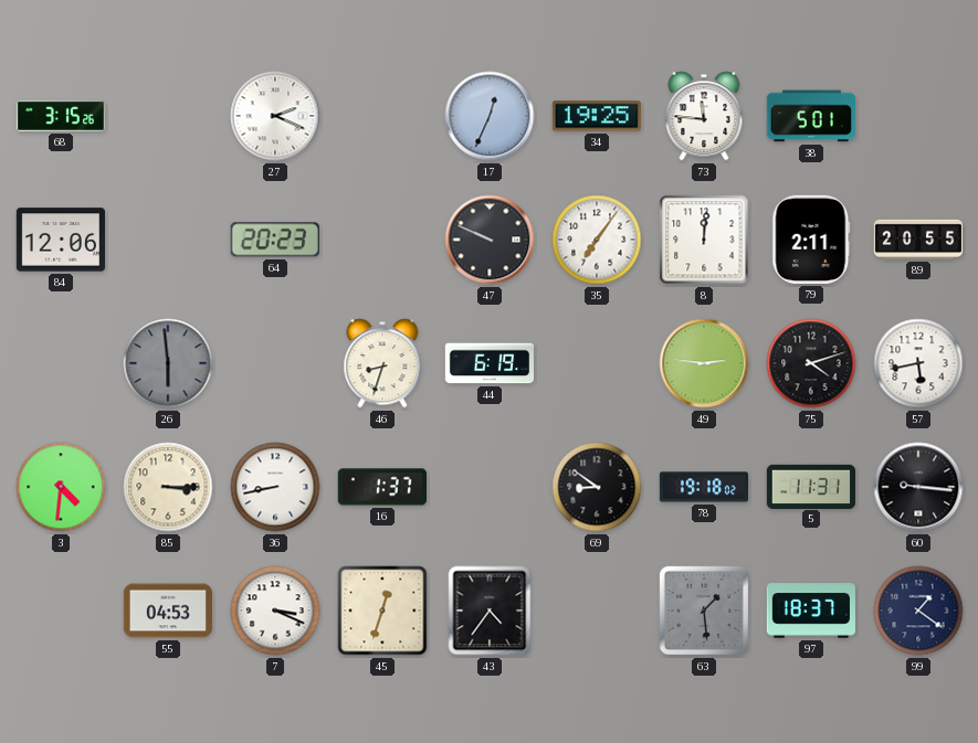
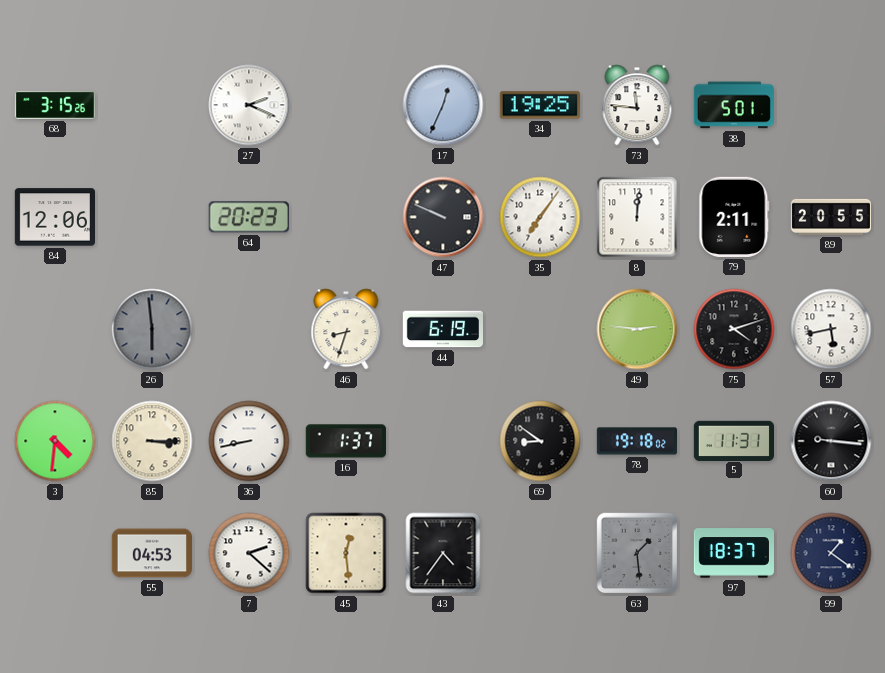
7: 3:19 -> 2:22
45: 12:33 -> 12:29
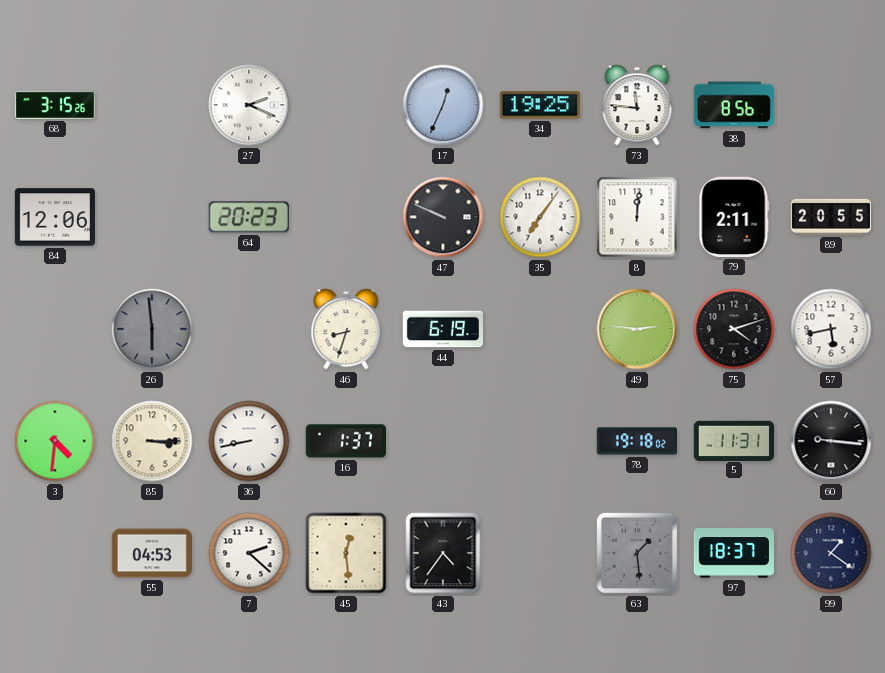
38: 5:01 -> 8:56
69: 8:51 -> none
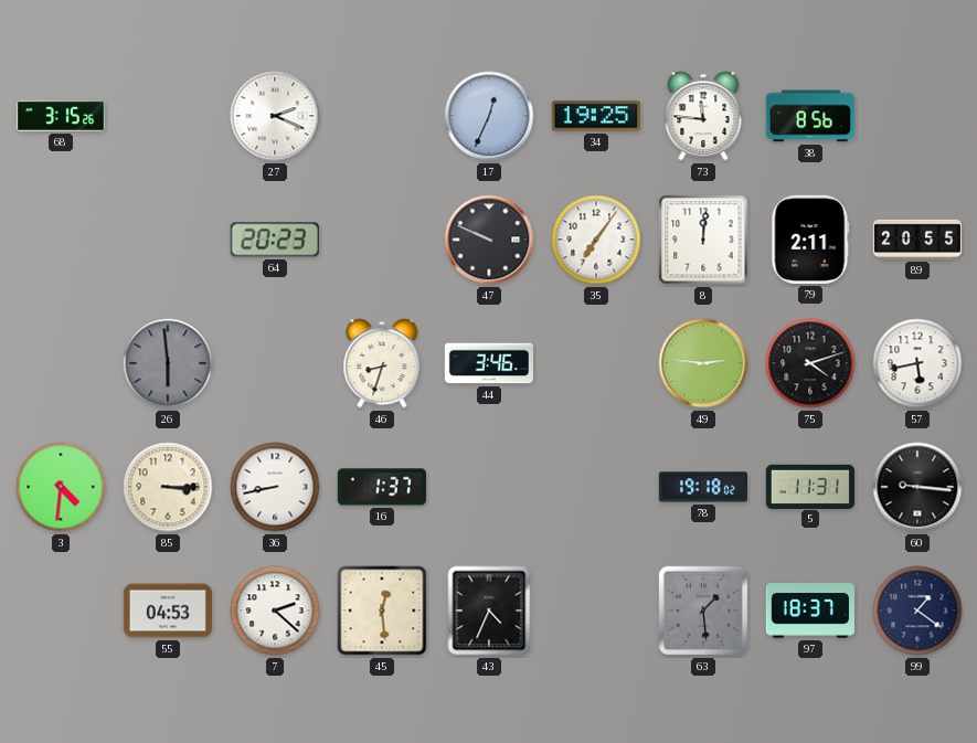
84: 12:06 -> none
44: 6:19 -> 3:46
43: 4:36 -> 4:34
